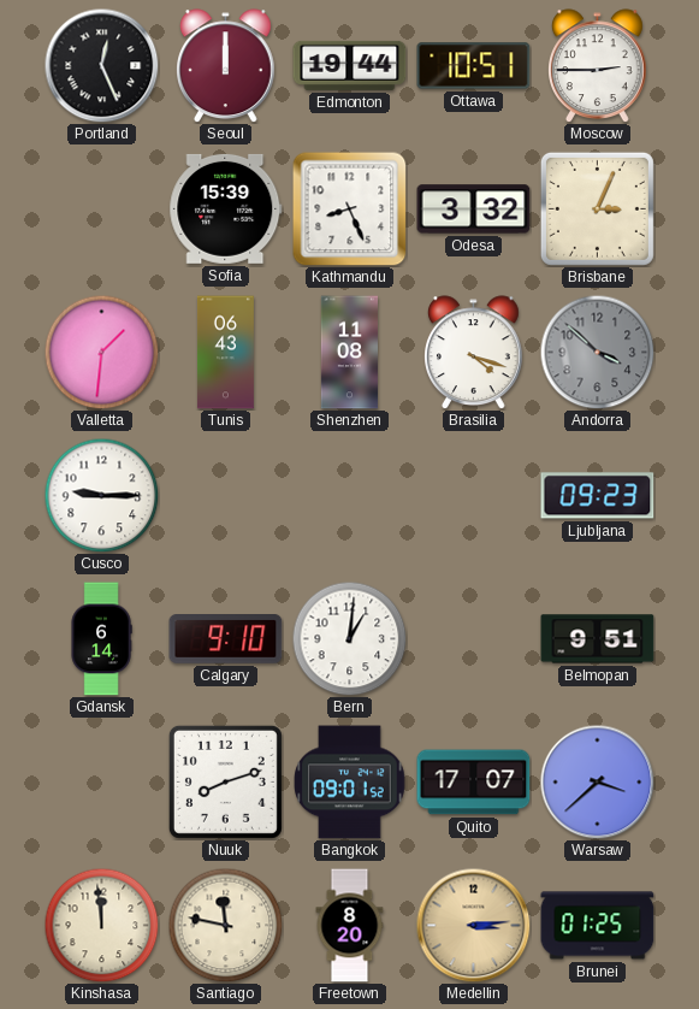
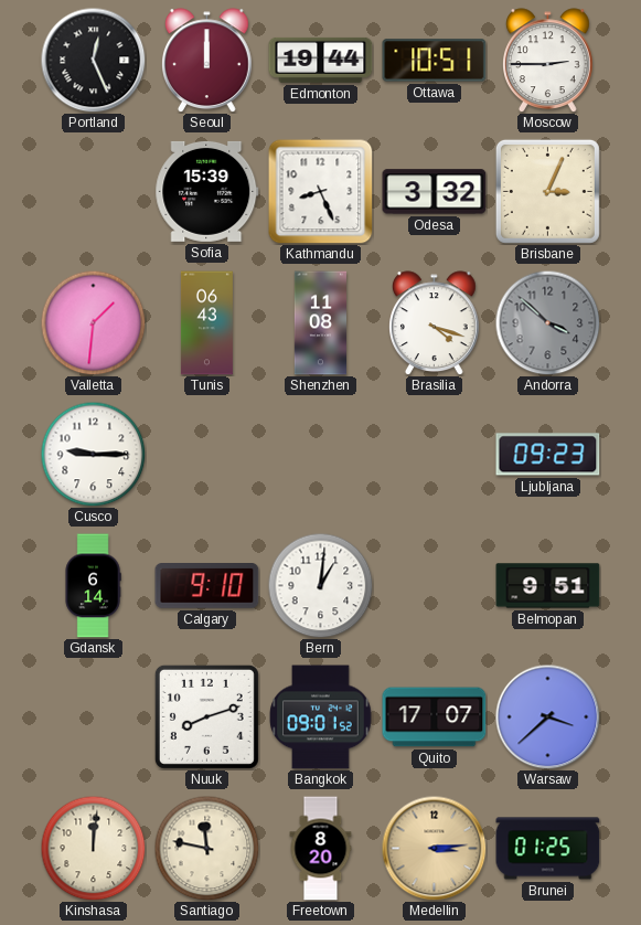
Kinshasa: 11:59 -> 12:01
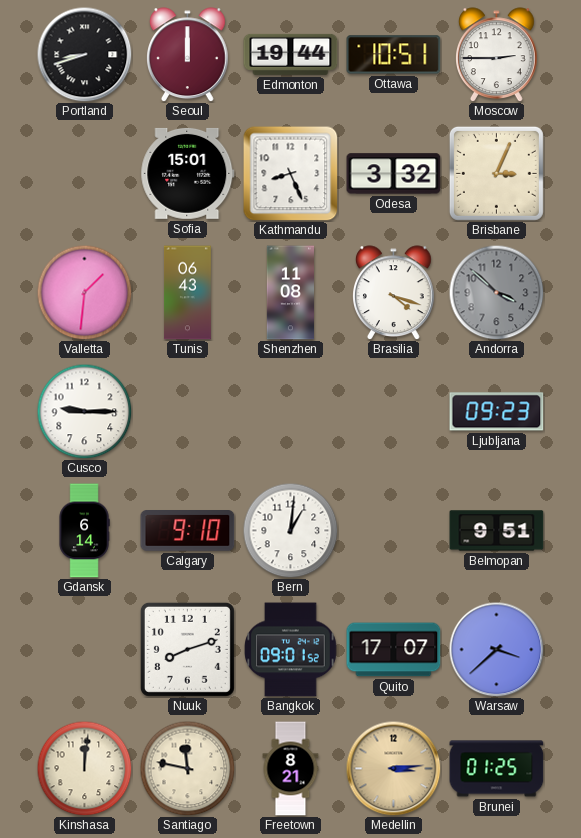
Portland: 12:26 -> 8:42
Sofia: 15:39 -> 15:01
Freetown: 8:20 -> 8:21
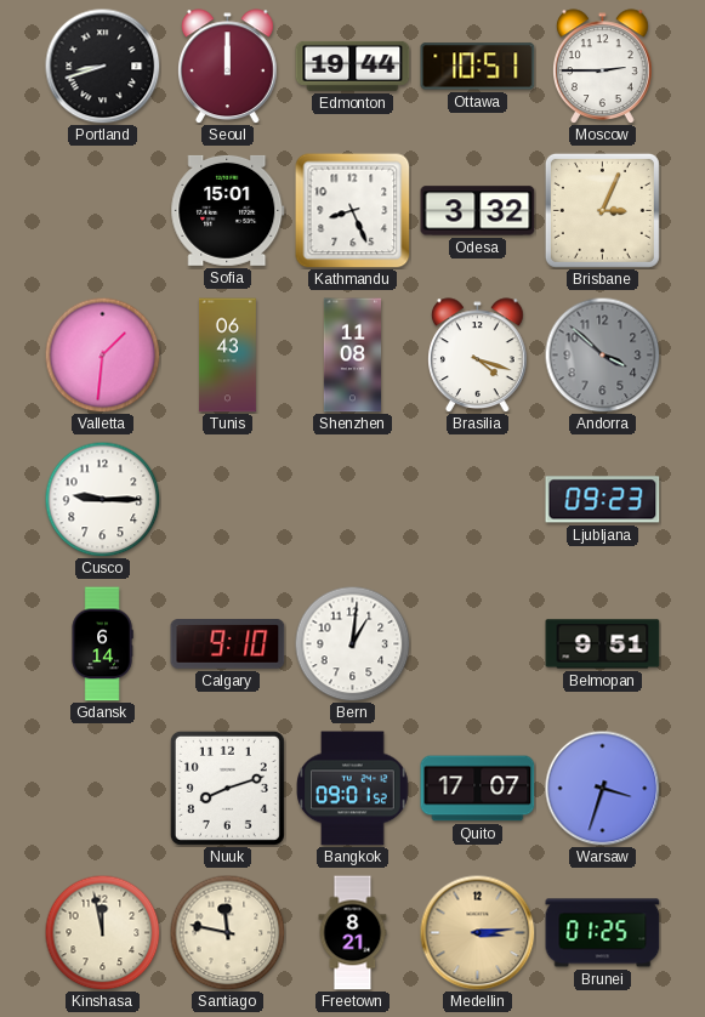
Warsaw: 3:38 -> 3:33
Kinshasa: 12:01 -> 11:58
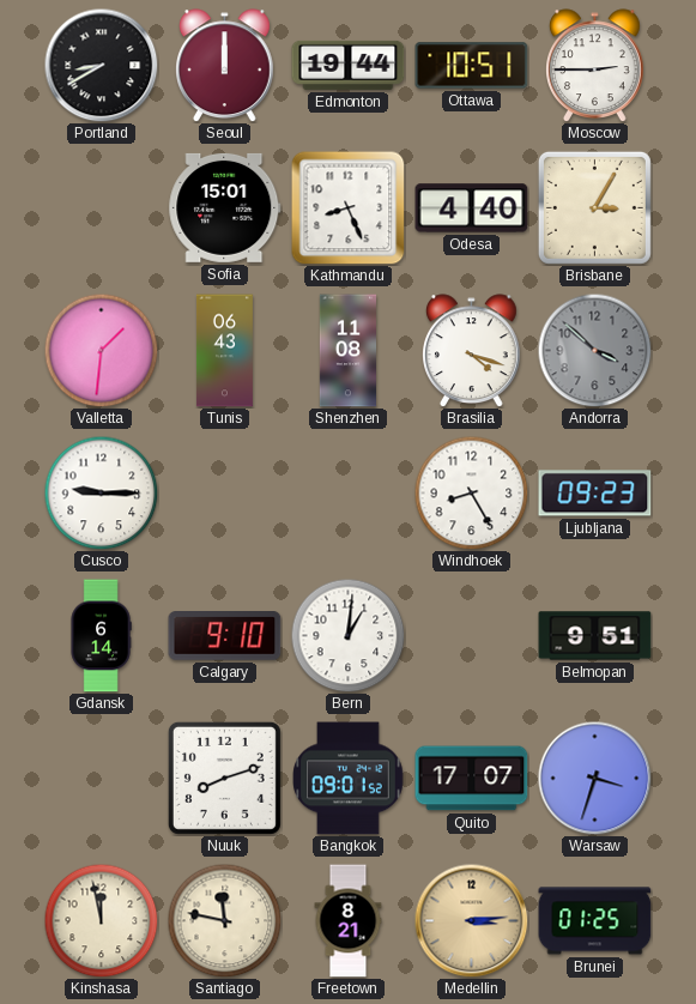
Portland: 8:42 -> 8:40
Odesa: 3:32 -> 4:40
Brisbane: 3:04 -> 3:05
Windhoek: none -> 8:25
